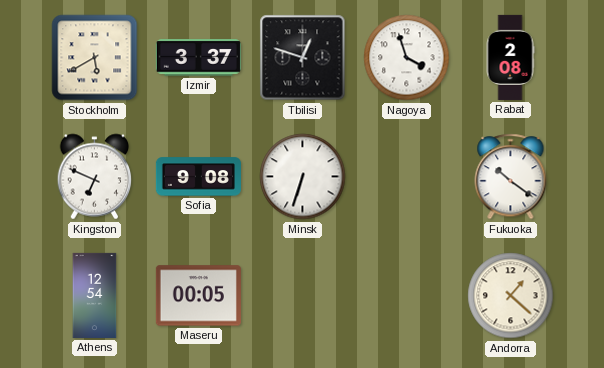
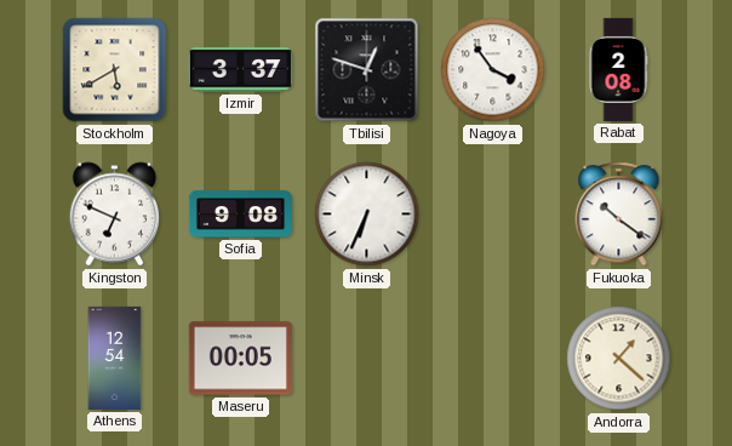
Nagoya: 3:57 -> 3:54
Minsk: 6:33 -> 6:34
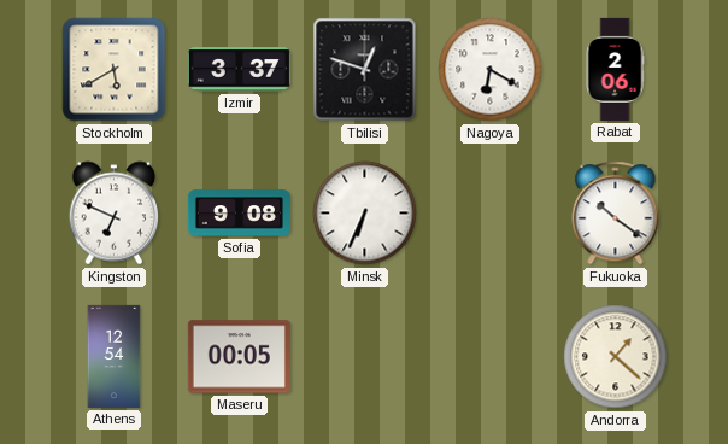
Nagoya: 3:54 -> 6:20
Rabat: 2:08 -> 2:06
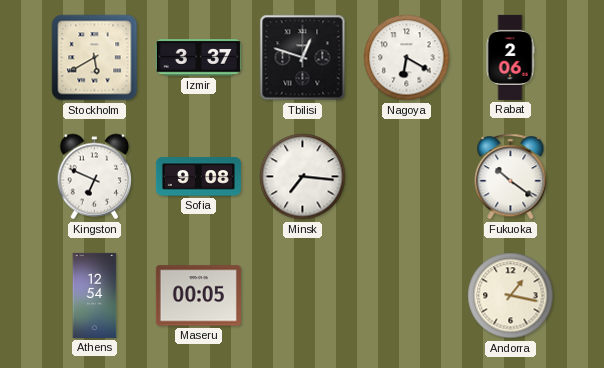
Minsk: 6:34 -> 7:16
Andorra: 1:22 -> 1:17
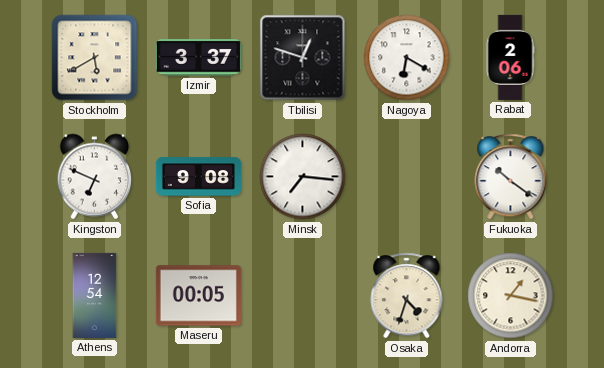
Osaka: none -> 4:33
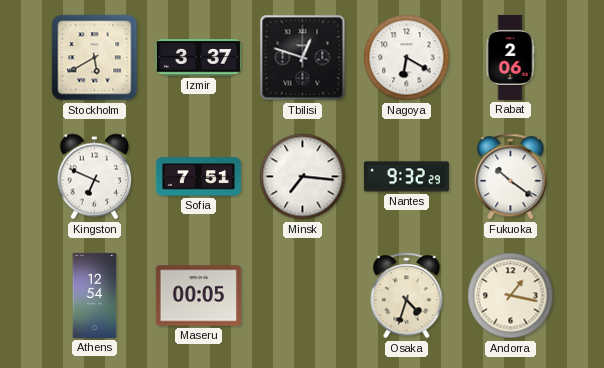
Sofia: 9:08 -> 7:51
Nantes: none -> 9:32
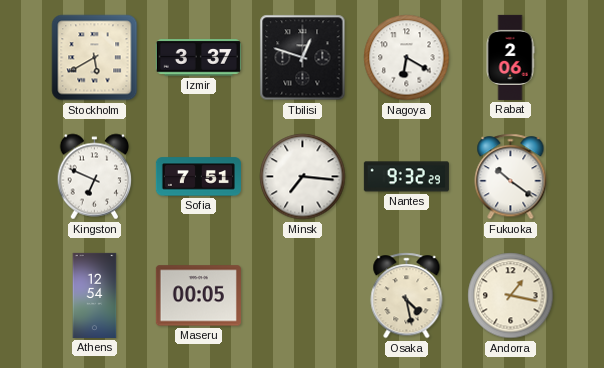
Osaka: 4:33 -> 4:28
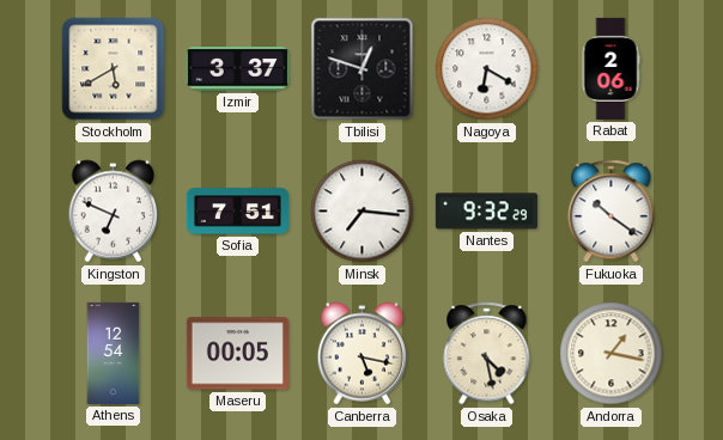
Canberra: none -> 5:17
